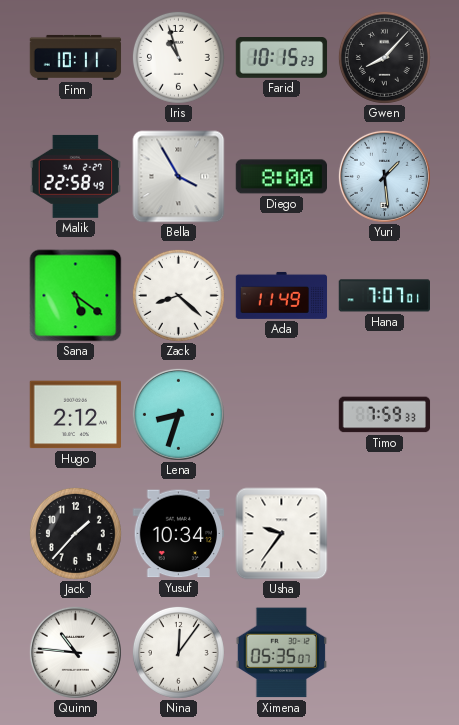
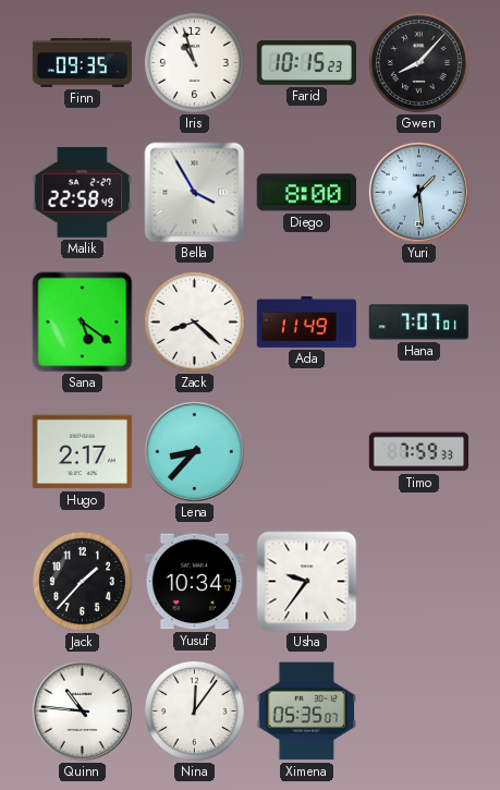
Finn: 10:11 -> 09:35
Hugo: 2:12 -> 2:17
Lena: 8:33 -> 8:37
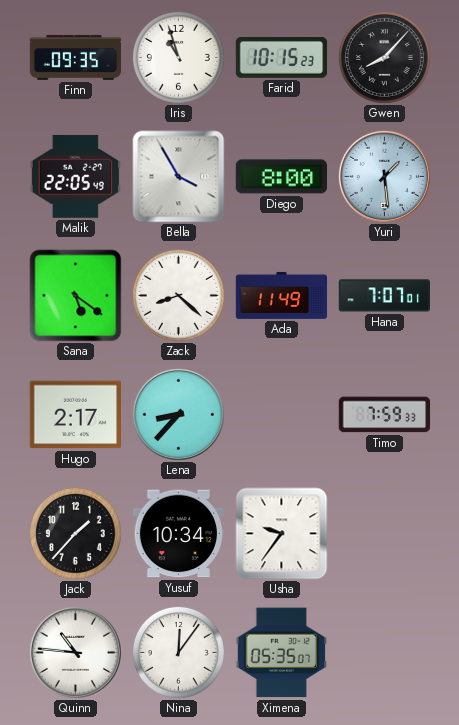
Malik: 22:58 -> 22:05
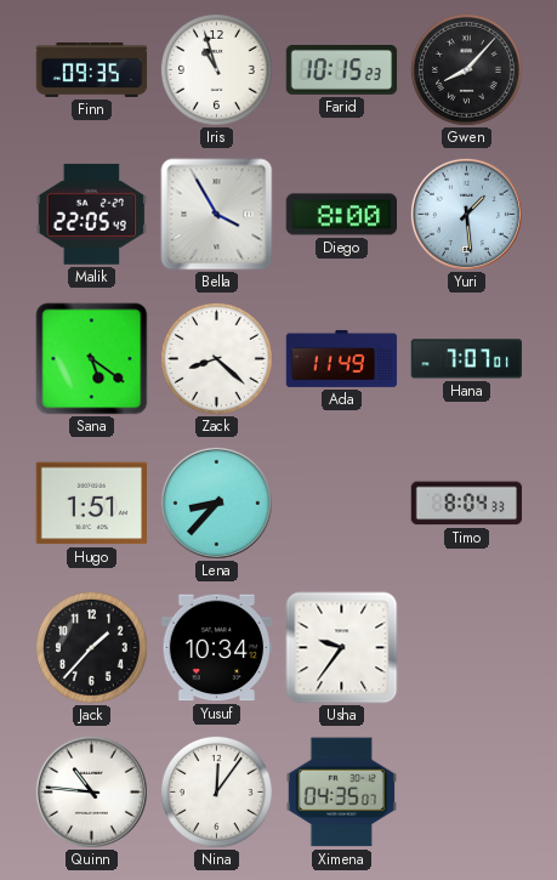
Hugo: 2:17 -> 1:51
Timo: 7:59 -> 8:04
Ximena: 05:35 -> 04:35
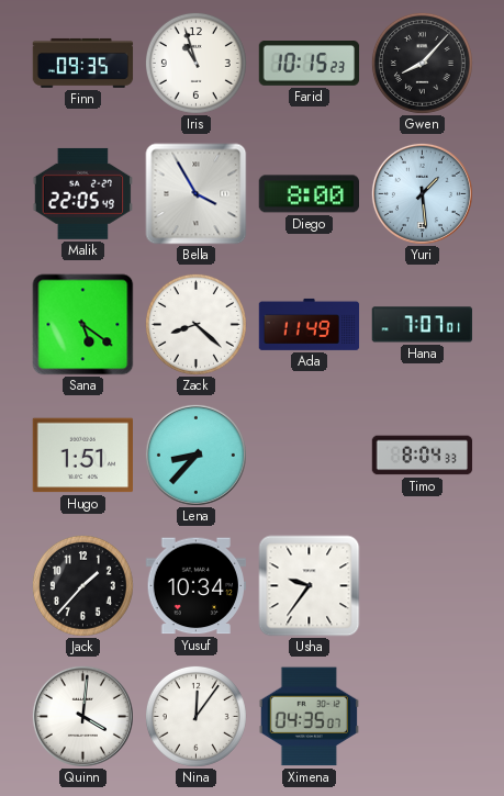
Quinn: 10:46 -> 4:01
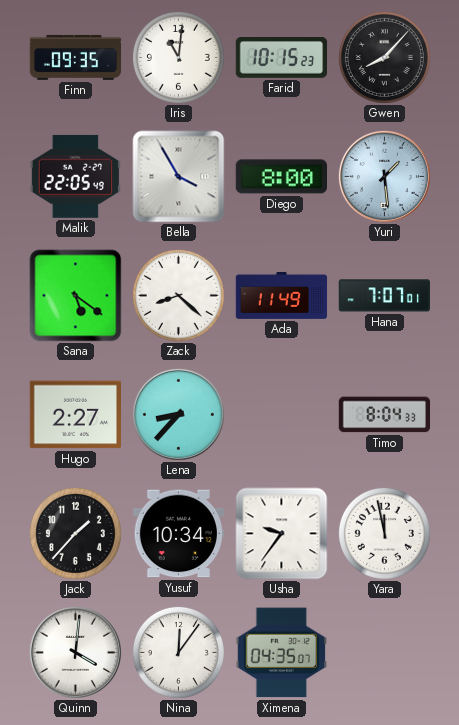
Iris: 10:57 -> 11:01
Hugo: 1:51 -> 2:27
Yara: none -> 11:58
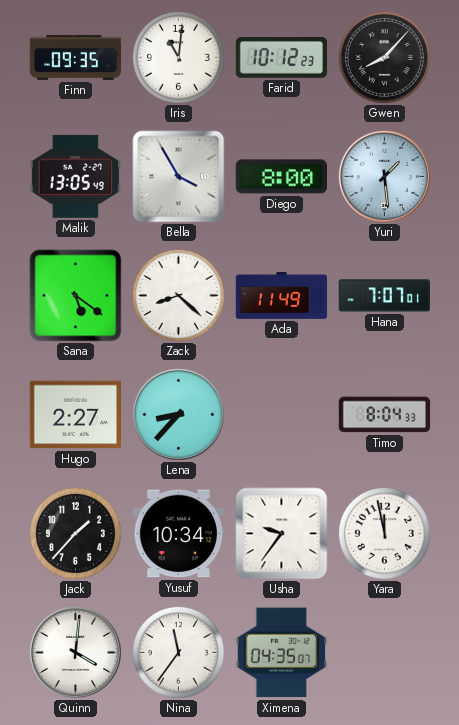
Farid: 10:15 -> 10:12
Malik: 22:05 -> 13:05
Nina: 12:06 -> 11:36
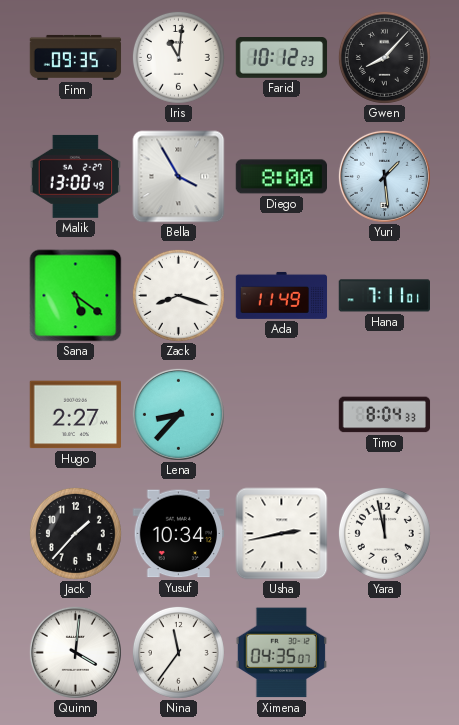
Malik: 13:05 -> 13:00
Zack: 8:22 -> 8:18
Hana: 7:07 -> 7:11
Usha: 9:36 -> 2:43
